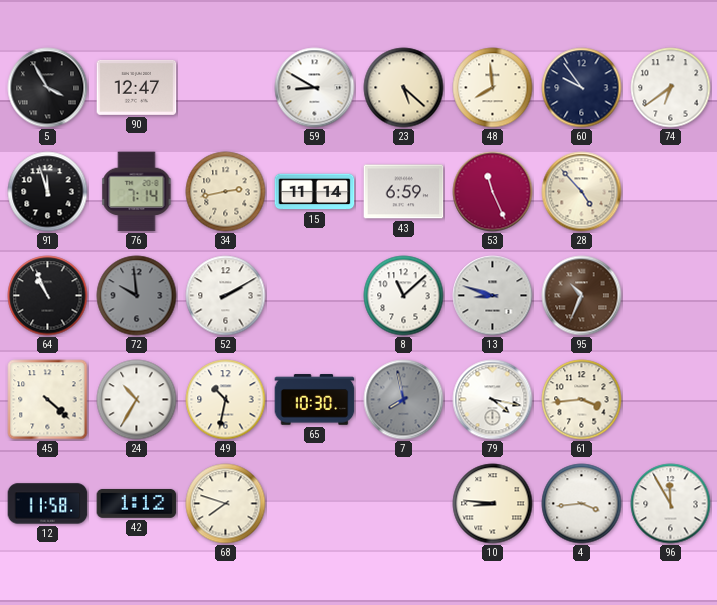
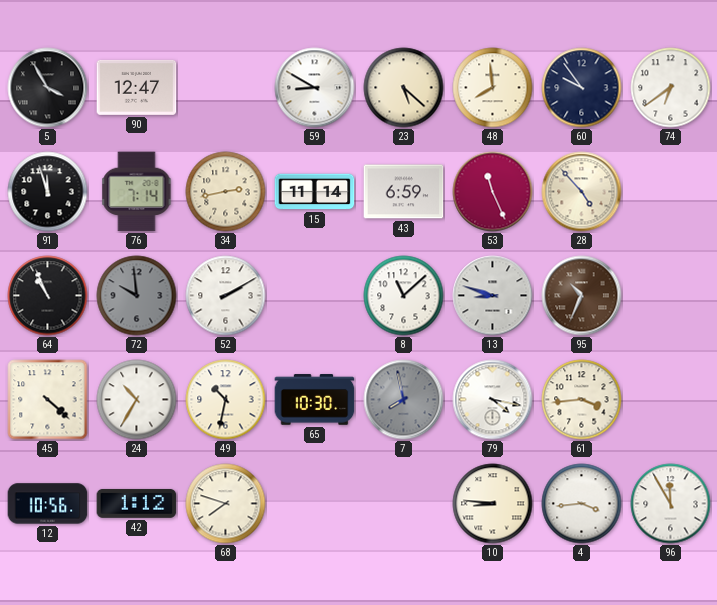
12: 11:58 -> 10:56
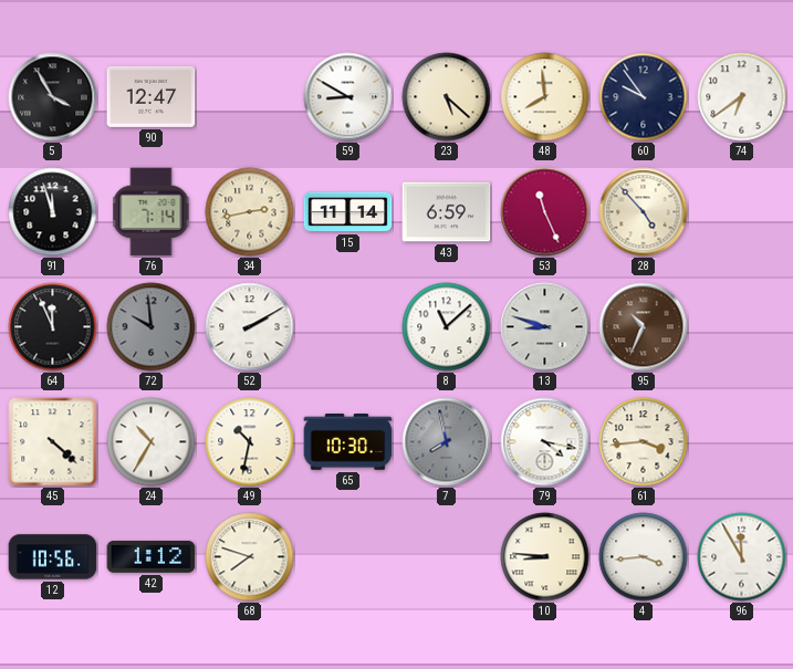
64: 10:56 -> 11:56
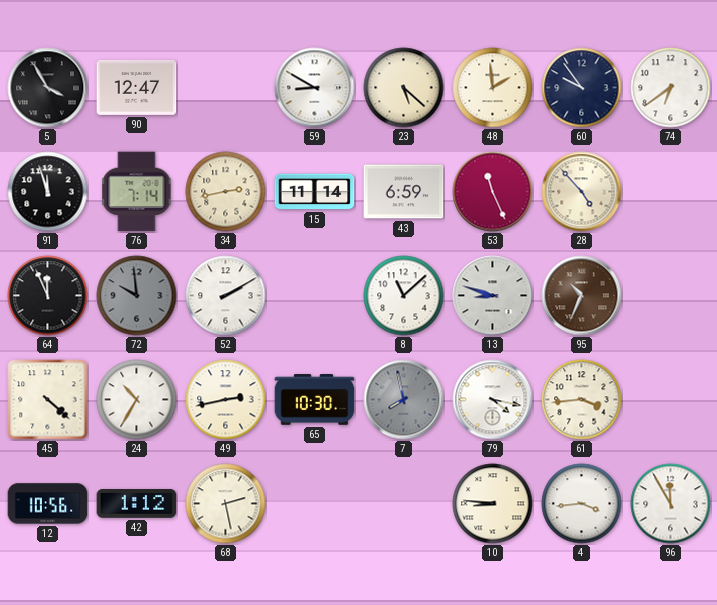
48: 7:59 -> 1:59
49: 10:32 -> 2:43
68: 7:48 -> 2:28
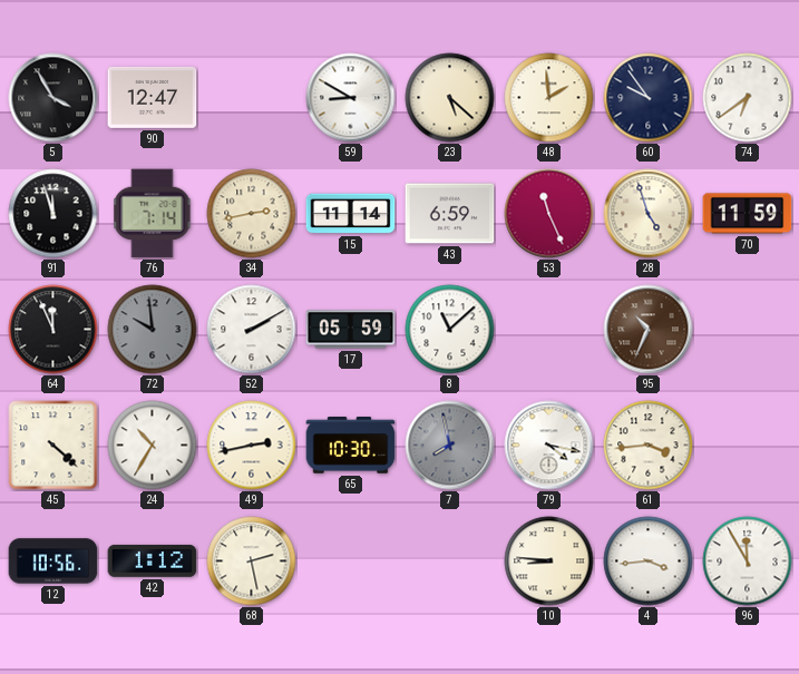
28: 4:53 -> 4:57
70: none -> 11:59
17: none -> 05:59
13: 8:48 -> none
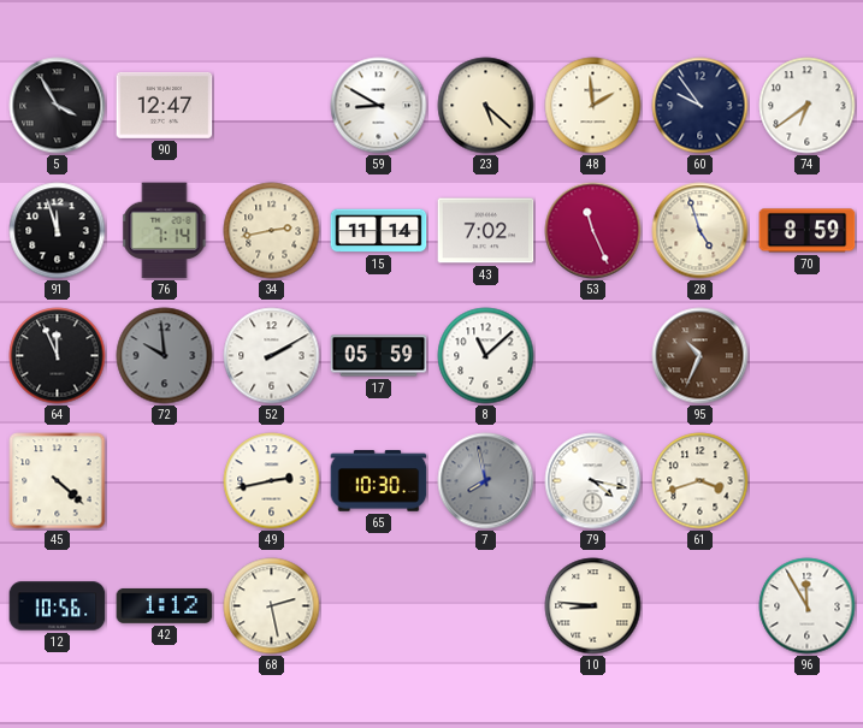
43: 6:59 -> 7:02
70: 11:59 -> 8:59
24: 10:35 -> none
61: 3:44 -> 3:42
4: 3:44 -> none
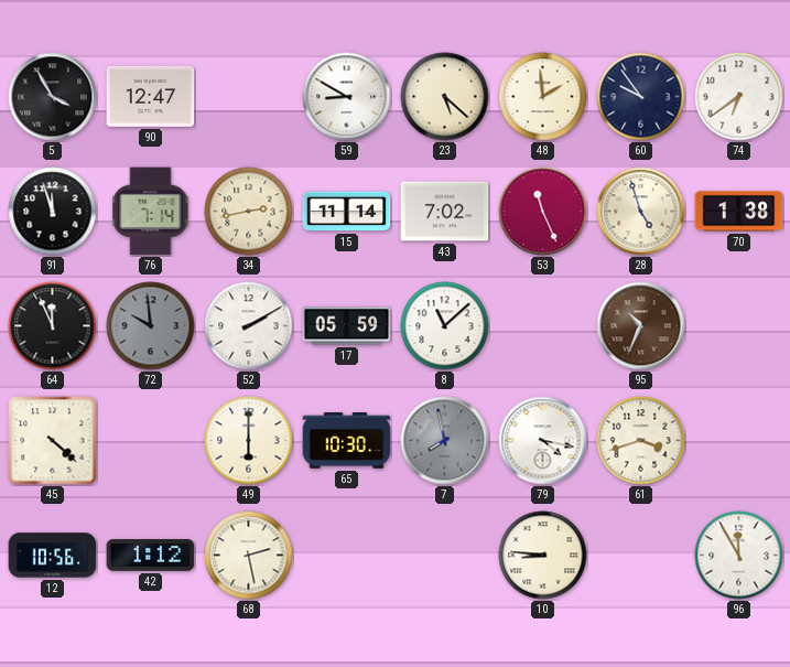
70: 8:59 -> 1:38
49: 2:43 -> 6:00
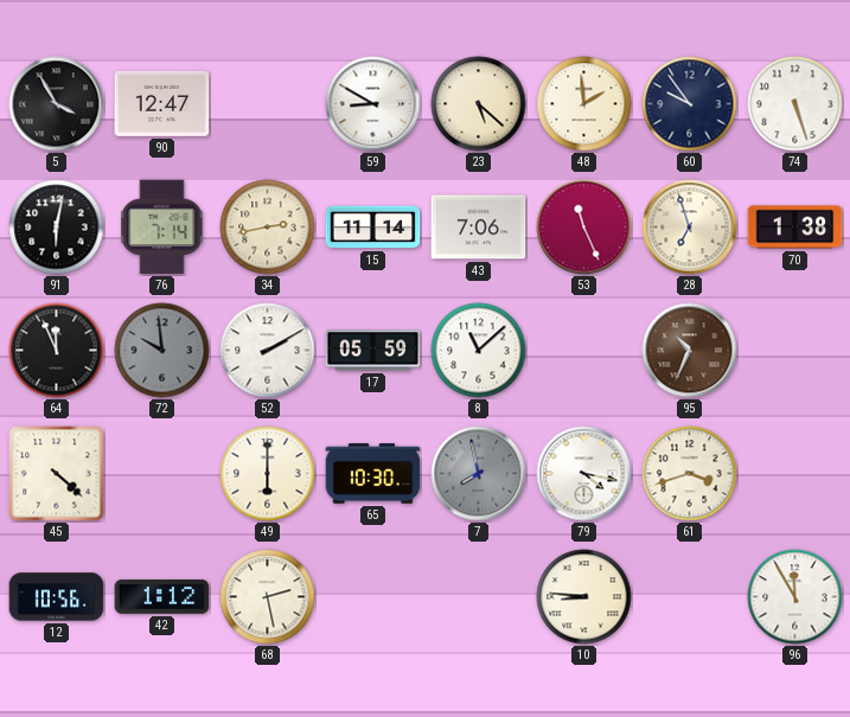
74: 6:39 -> 5:27
91: 11:57 -> 6:02
43: 7:02 -> 7:06
28: 4:57 -> 6:57
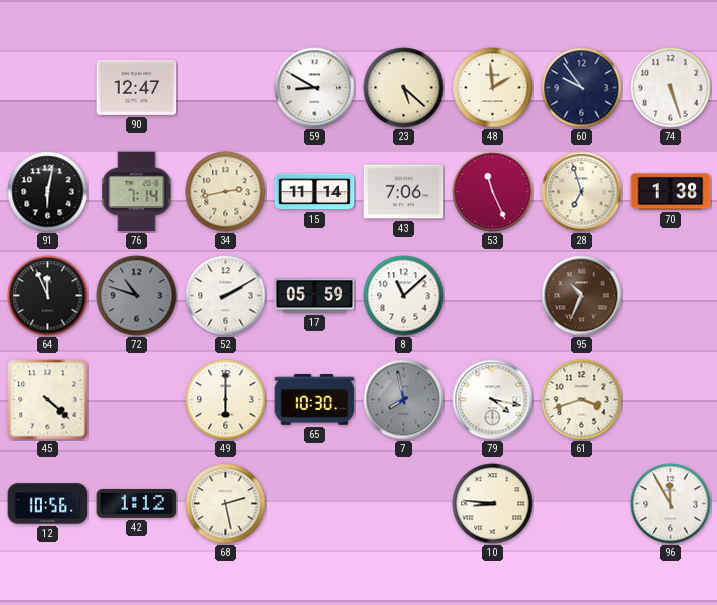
5: 3:55 -> none
72: 9:59 -> 10:48
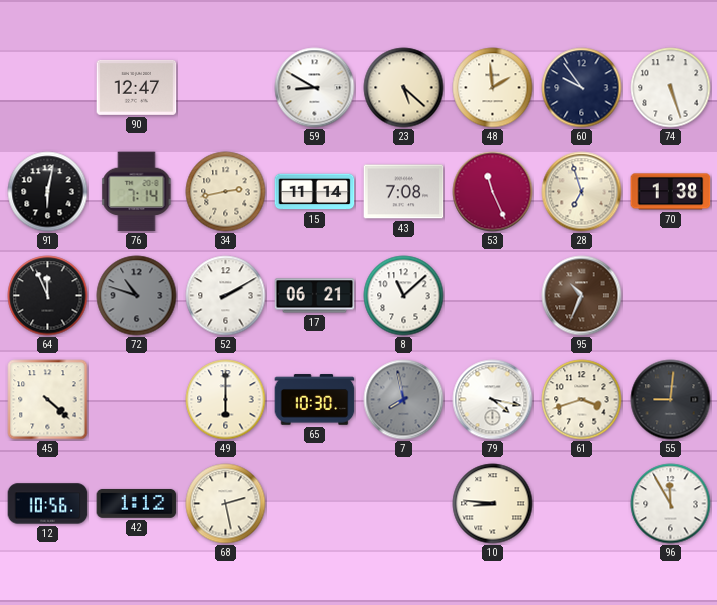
43: 7:06 -> 7:08
17: 05:59 -> 06:21
55: none -> 9:01
